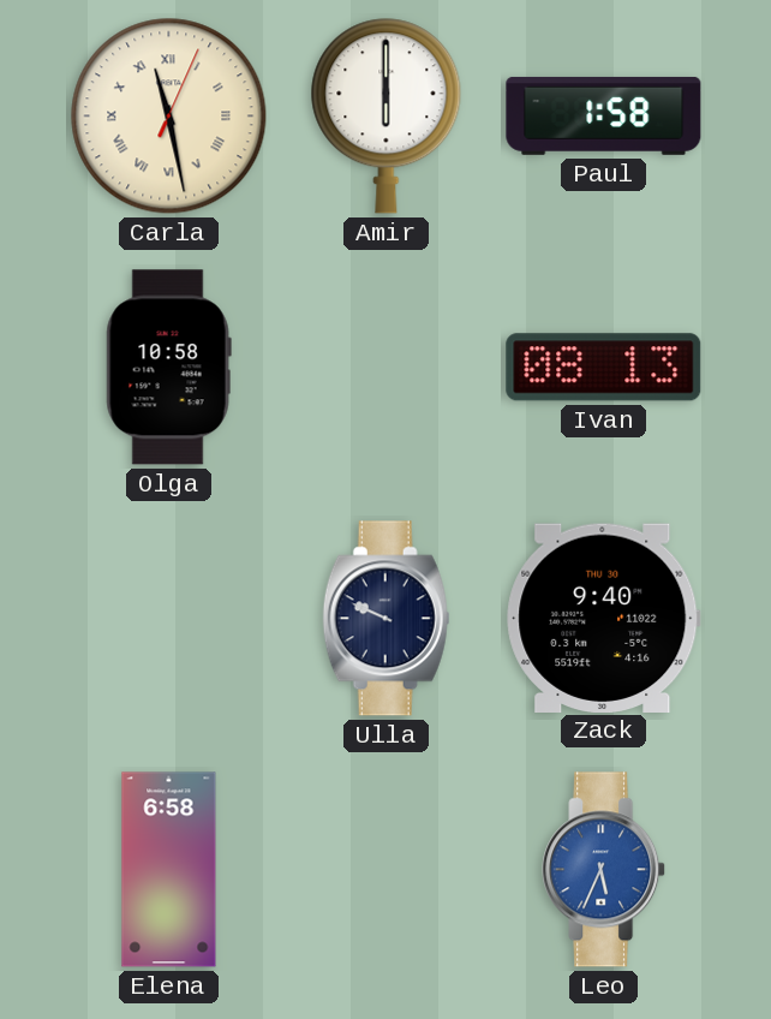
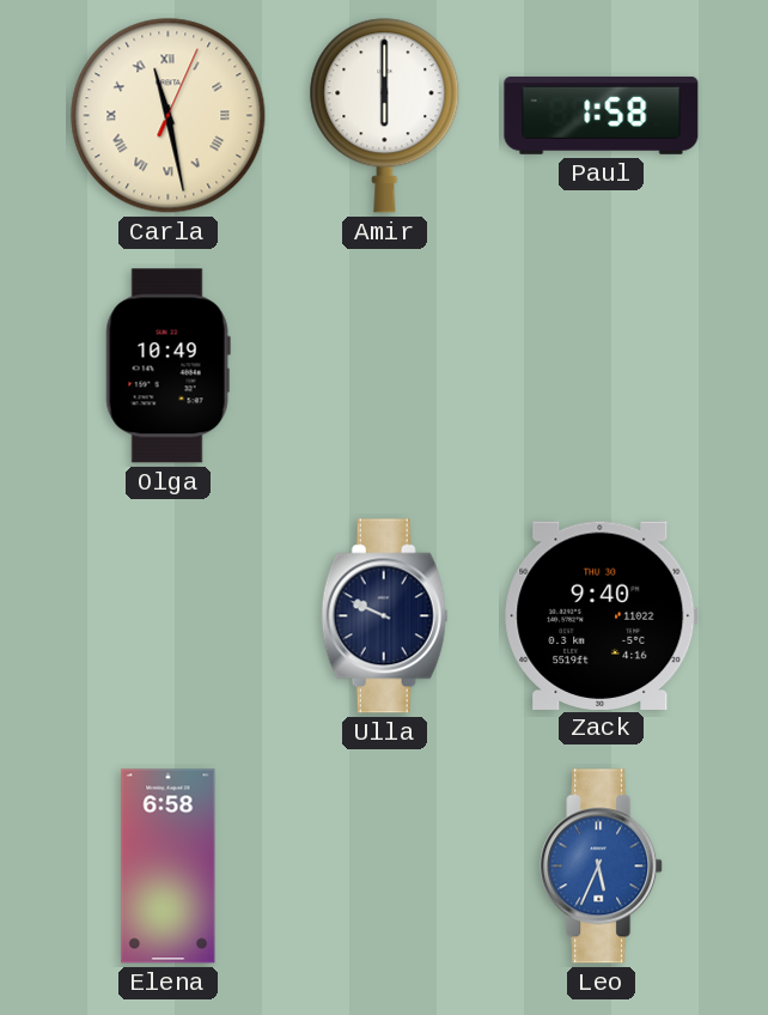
Olga: 10:58 -> 10:49
Ivan: 08:13 -> none
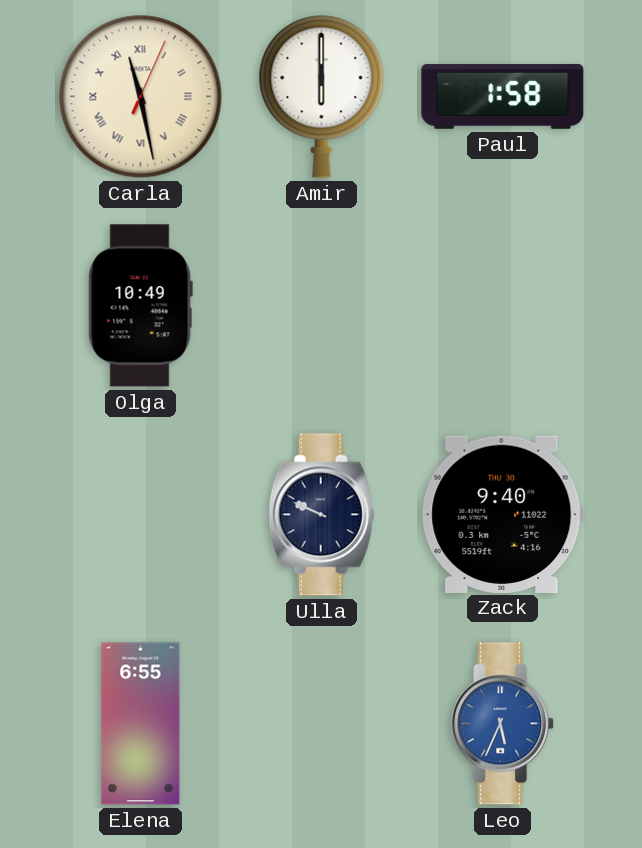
Elena: 6:58 -> 6:55
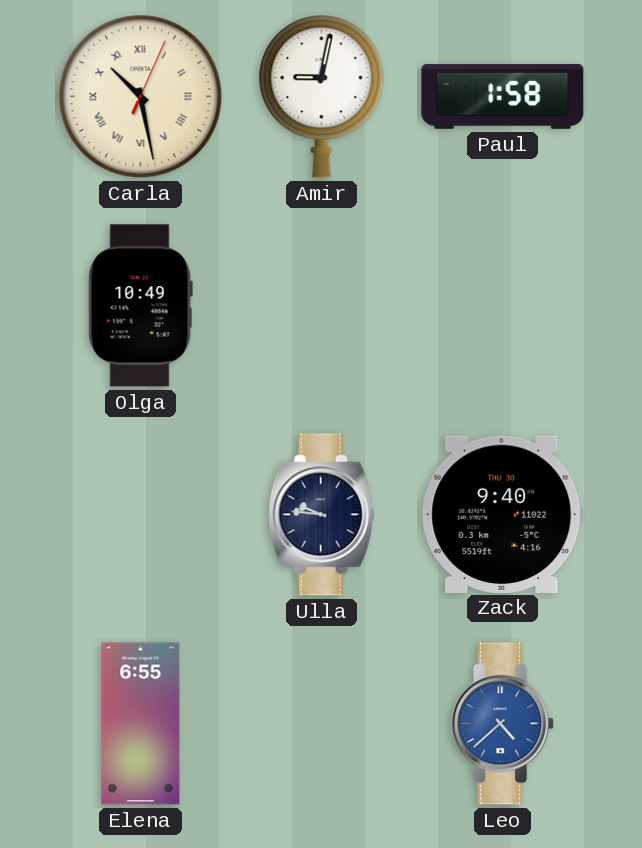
Carla: 11:28 -> 10:28
Amir: 6:00 -> 9:02
Ulla: 9:49 -> 9:46
Leo: 5:34 -> 4:38
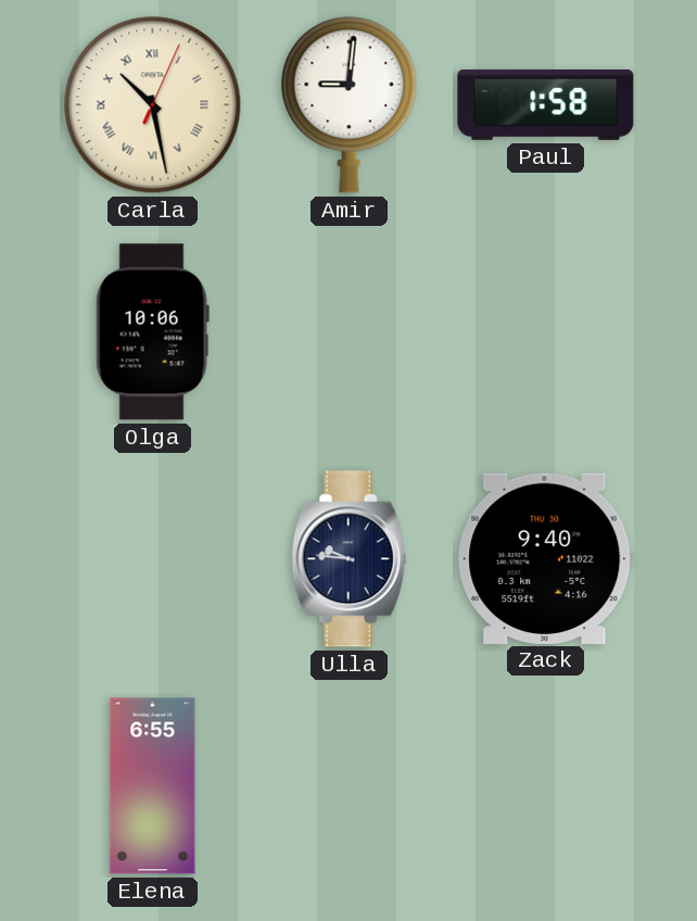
Amir: 9:02 -> 9:01
Olga: 10:49 -> 10:06
Leo: 4:38 -> none
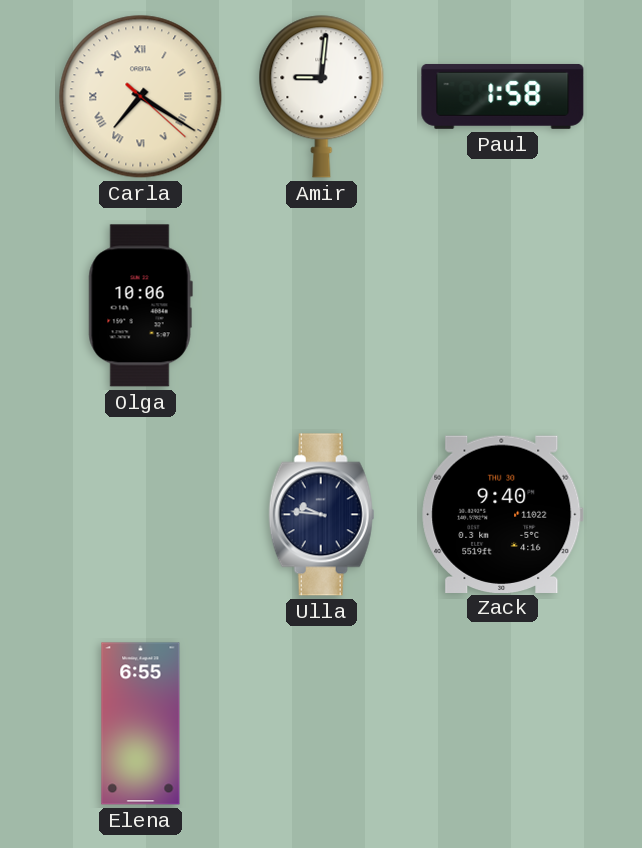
Carla: 10:28 -> 7:20
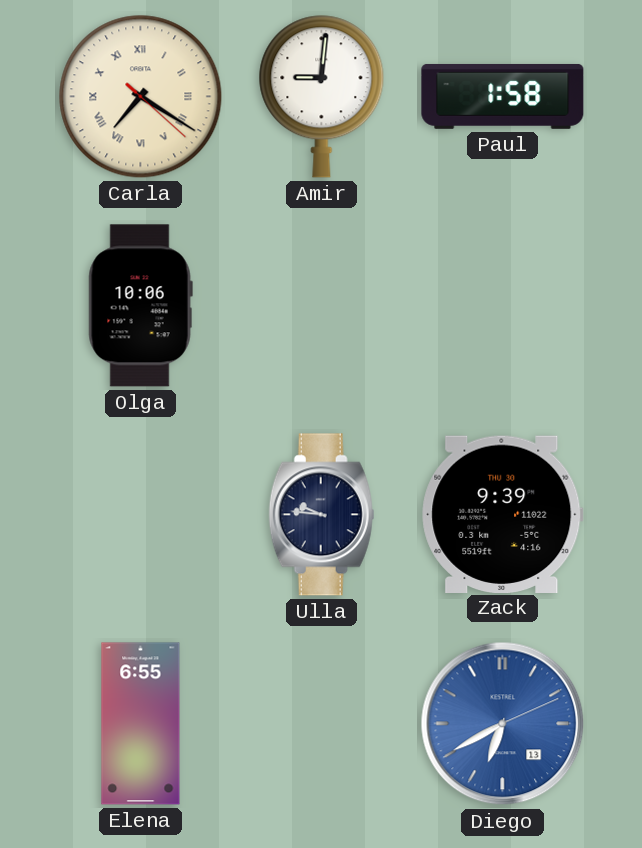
Zack: 9:40 -> 9:39
Diego: none -> 6:40
